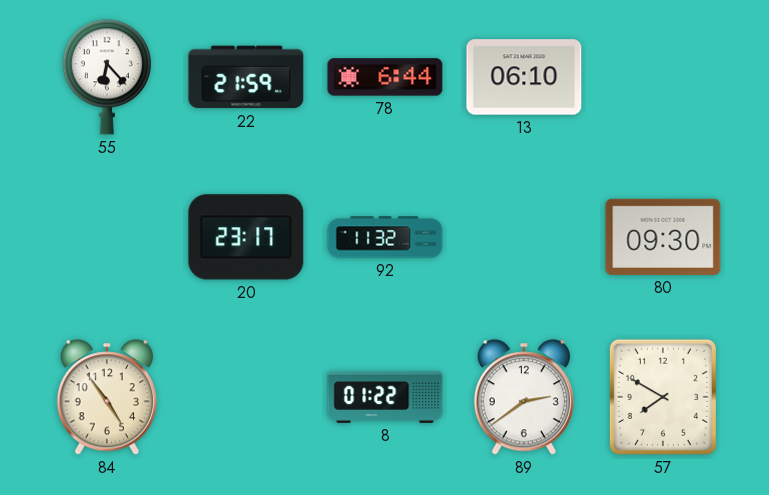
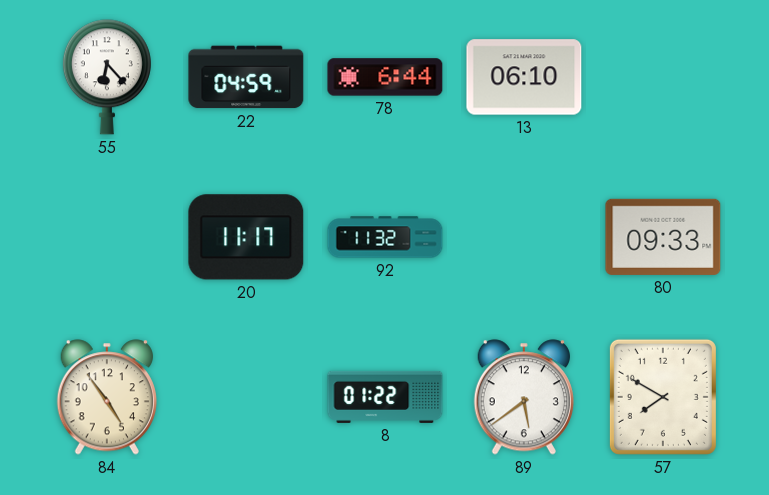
22: 21:59 -> 04:59
20: 23:17 -> 11:17
80: 09:30 -> 09:33
89: 2:39 -> 5:39
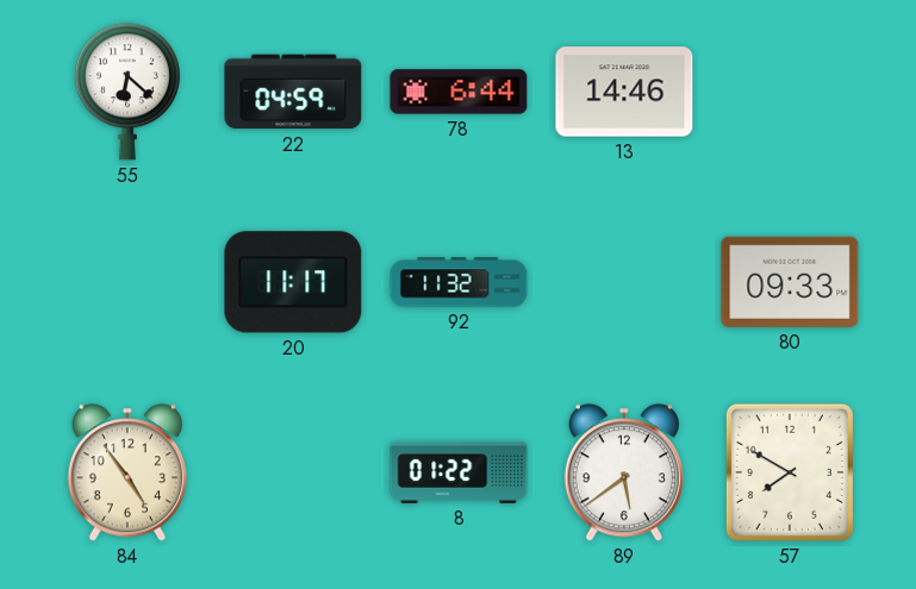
55: 6:23 -> 6:22
13: 06:10 -> 14:46
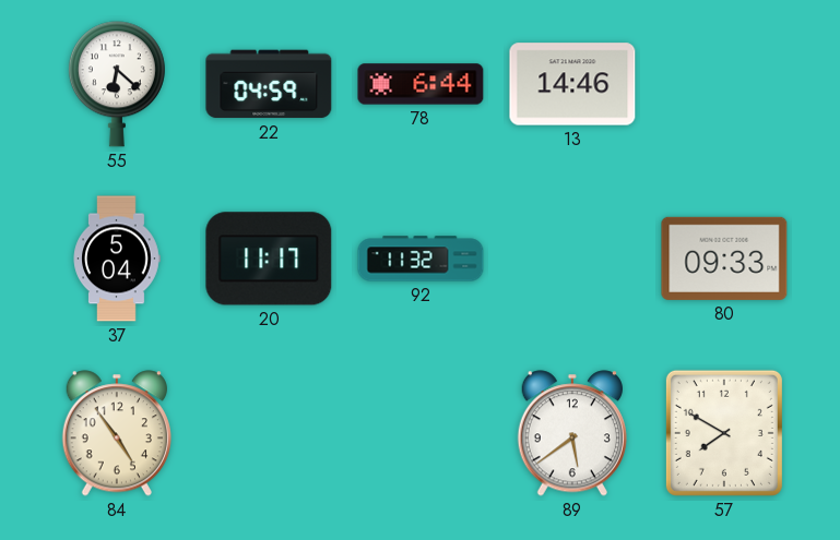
37: none -> 5:04
8: 01:22 -> none
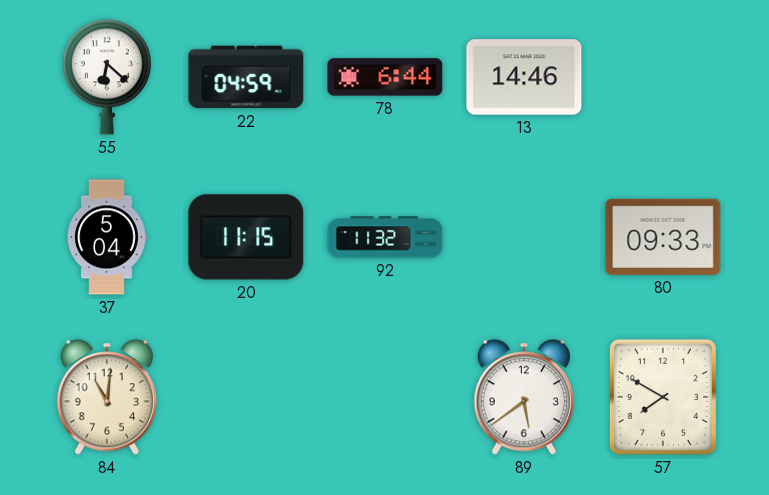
20: 11:17 -> 11:15
84: 4:54 -> 11:01
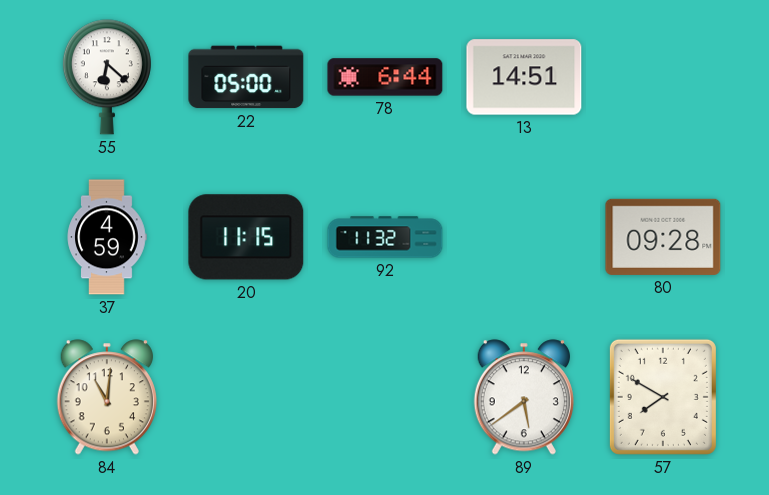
22: 04:59 -> 05:00
13: 14:46 -> 14:51
37: 5:04 -> 4:59
80: 09:33 -> 09:28
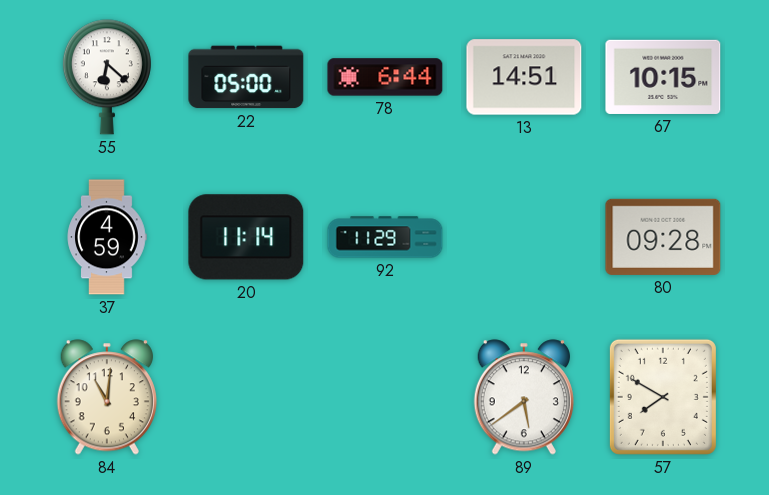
67: none -> 10:15
20: 11:15 -> 11:14
92: 11:32 -> 11:29
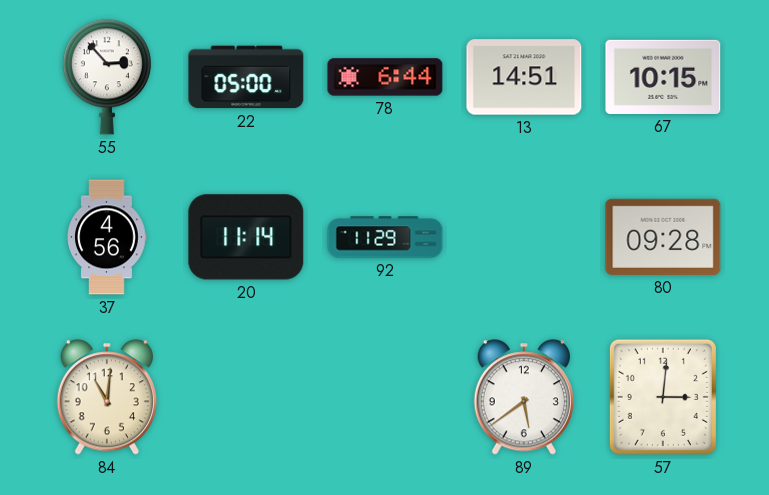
55: 6:22 -> 2:53
37: 4:59 -> 4:56
57: 7:50 -> 3:01
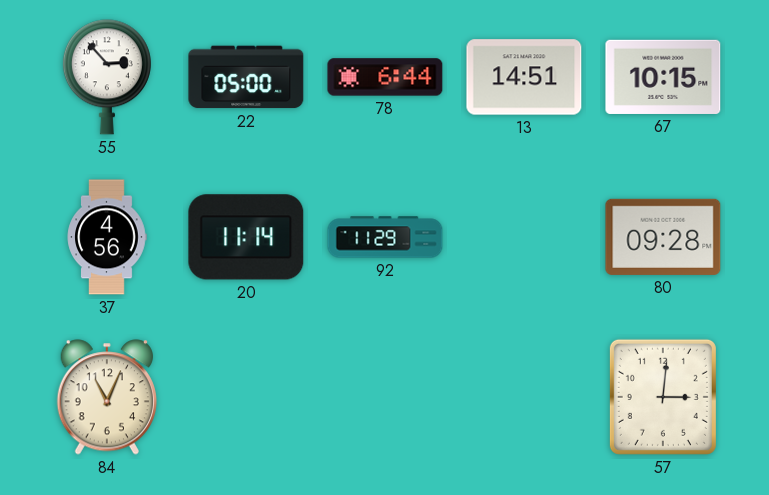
84: 11:01 -> 11:04
89: 5:39 -> none
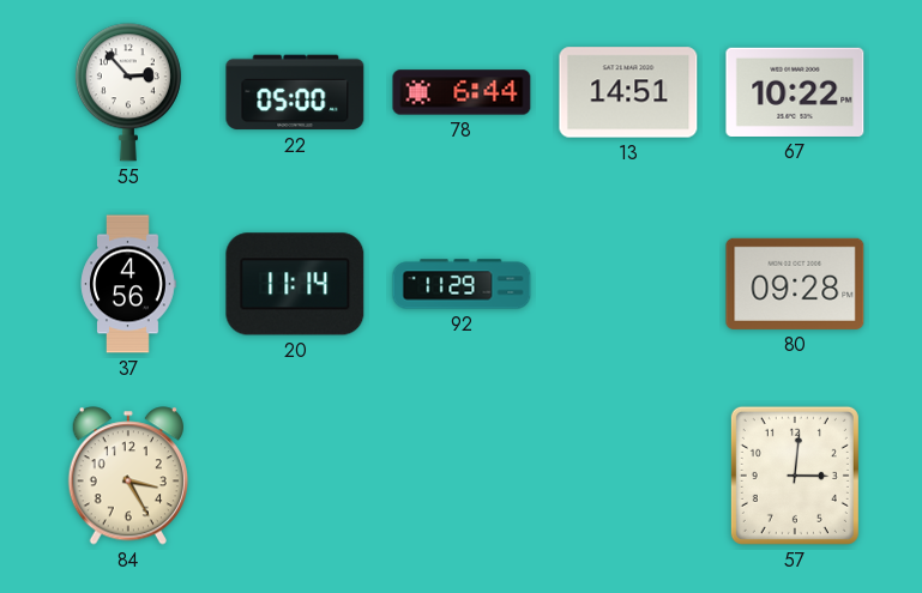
67: 10:15 -> 10:22
84: 11:04 -> 3:25
